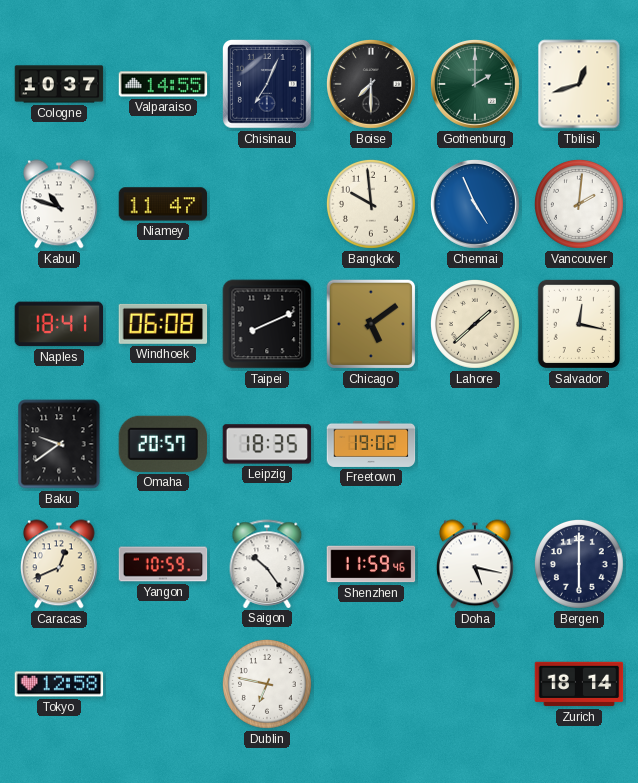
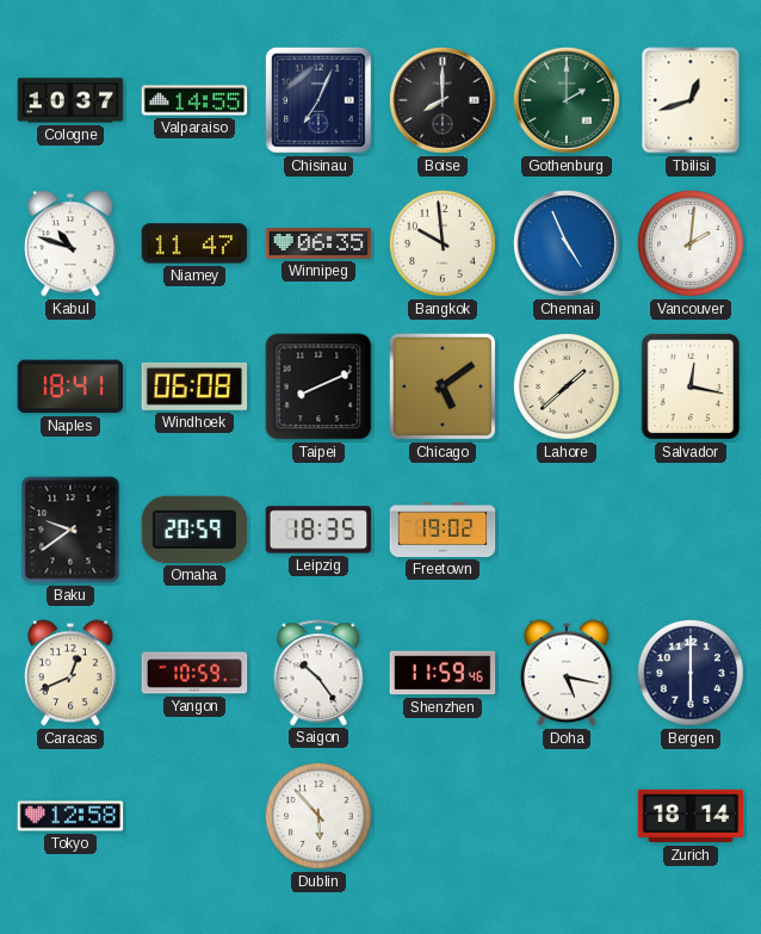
Boise: 7:30 -> 8:00
Winnipeg: none -> 06:35
Omaha: 20:57 -> 20:59
Dublin: 6:47 -> 5:53
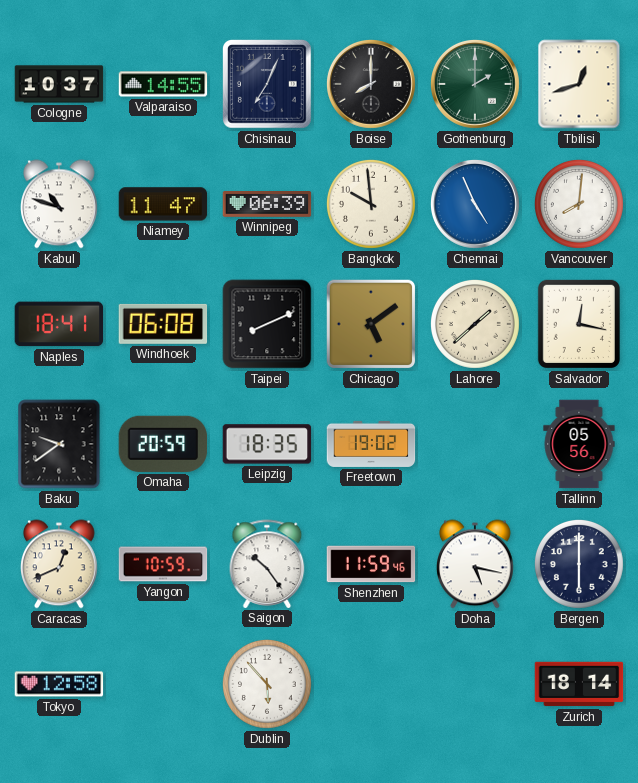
Winnipeg: 06:35 -> 06:39
Vancouver: 2:01 -> 8:01
Tallinn: none -> 05:56
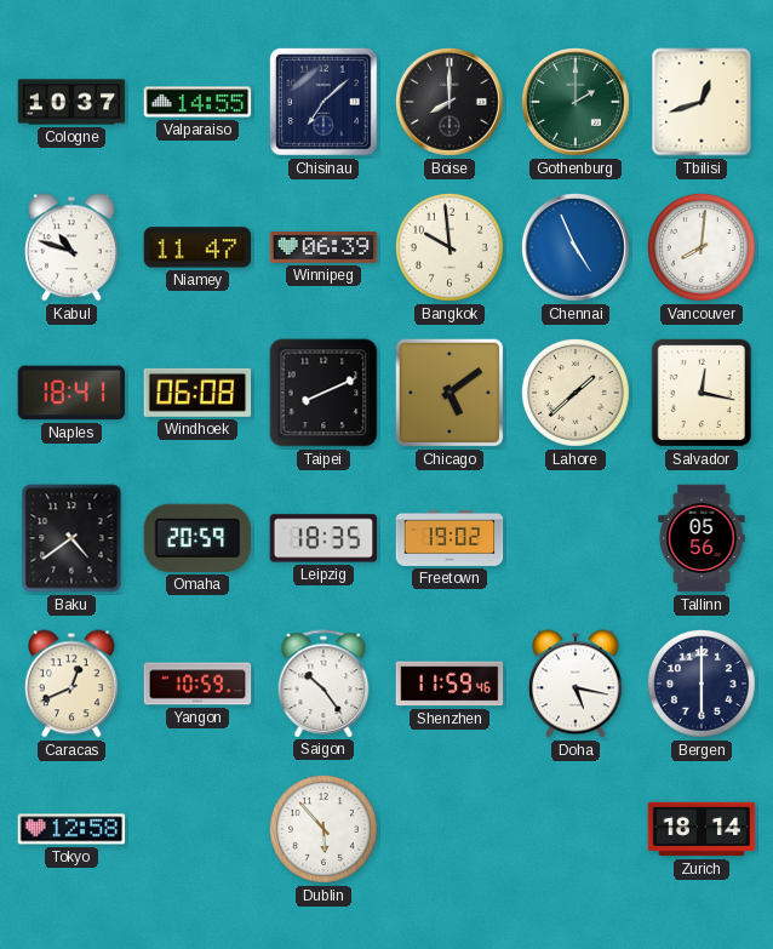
Chisinau: 7:04 -> 7:08
Baku: 9:39 -> 4:39
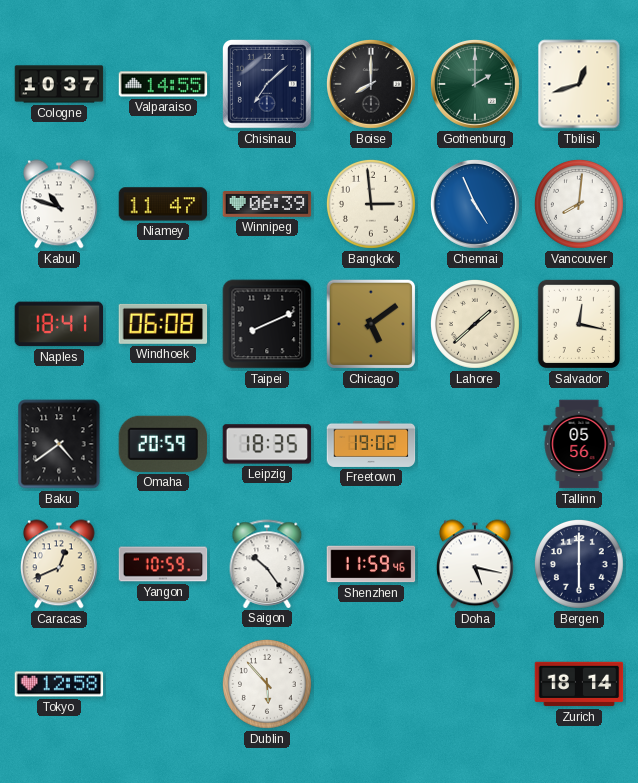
Bangkok: 9:59 -> 2:59
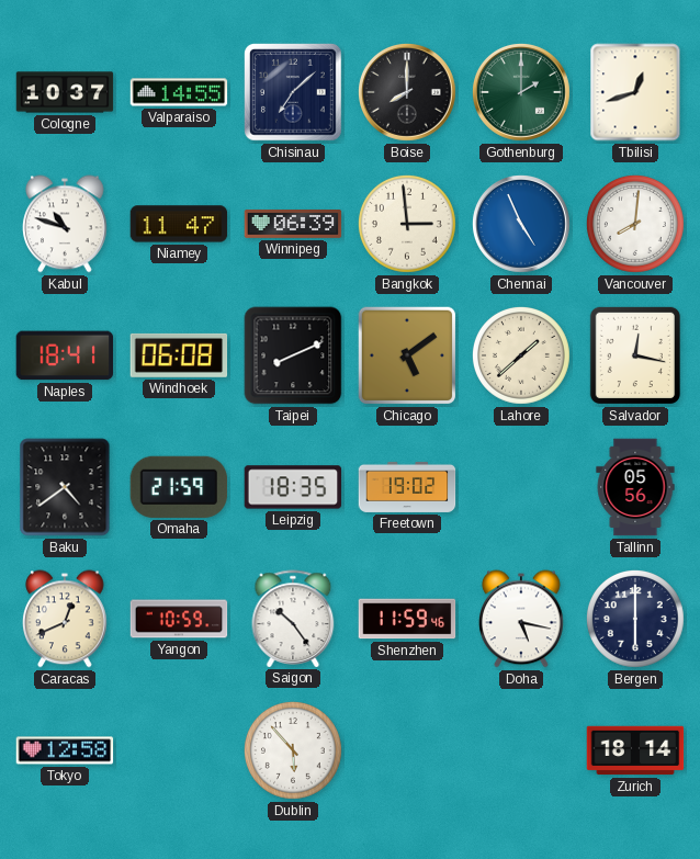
Omaha: 20:59 -> 21:59
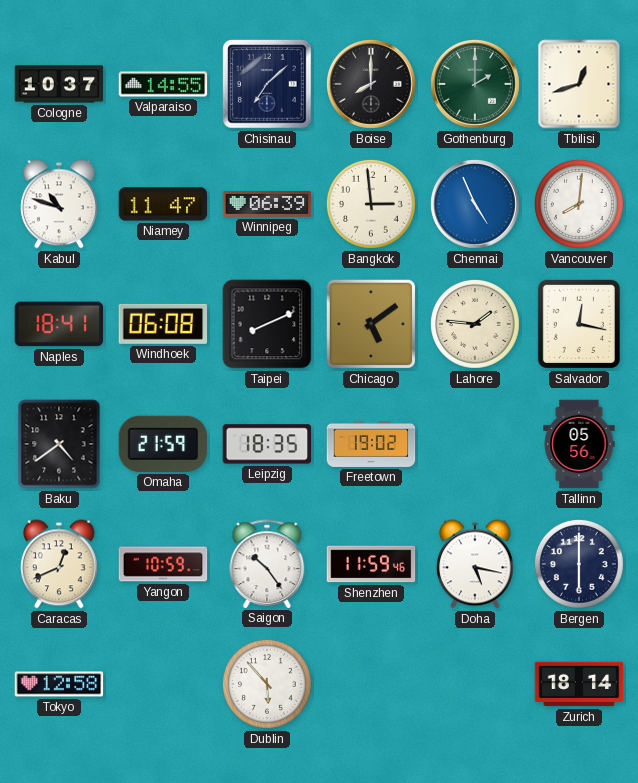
Lahore: 1:38 -> 1:46
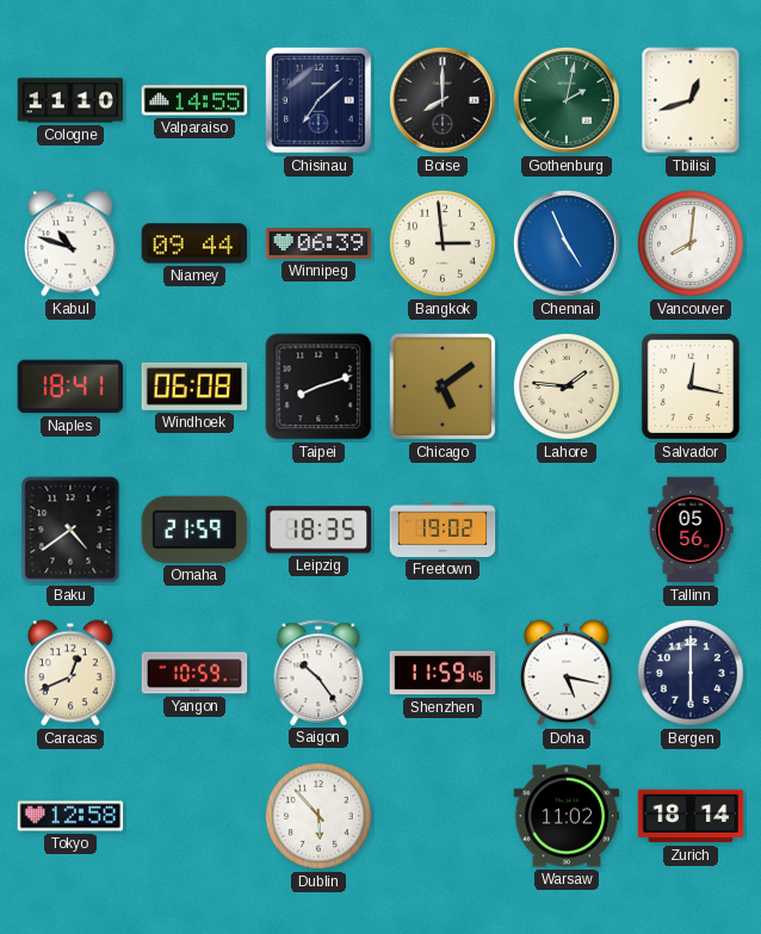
Cologne: 10:37 -> 11:10
Gothenburg: 2:00 -> 2:02
Niamey: 11:47 -> 09:44
Taipei: 8:11 -> 8:12
Warsaw: none -> 11:02
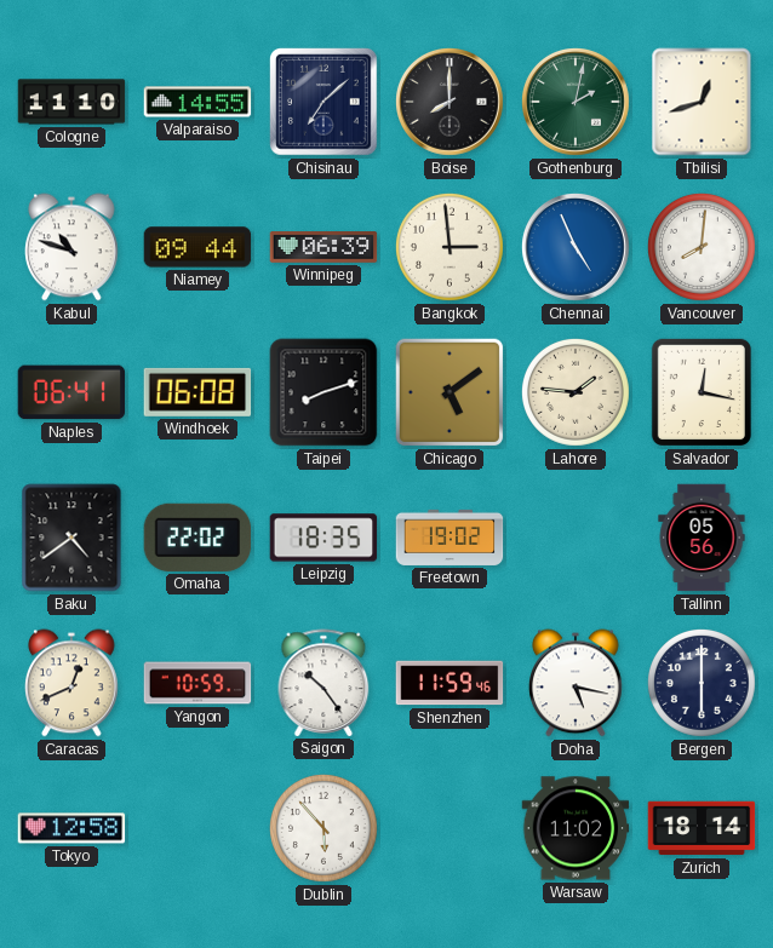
Naples: 18:41 -> 06:41
Omaha: 21:59 -> 22:02
